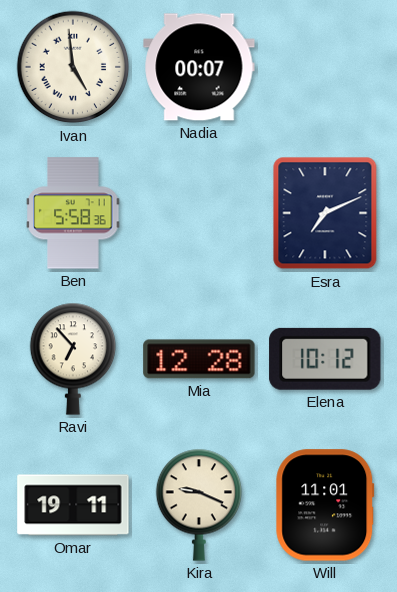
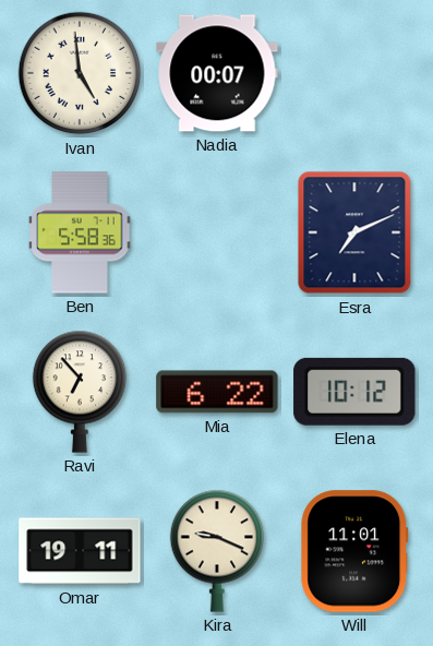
Mia: 12:28 -> 6:22
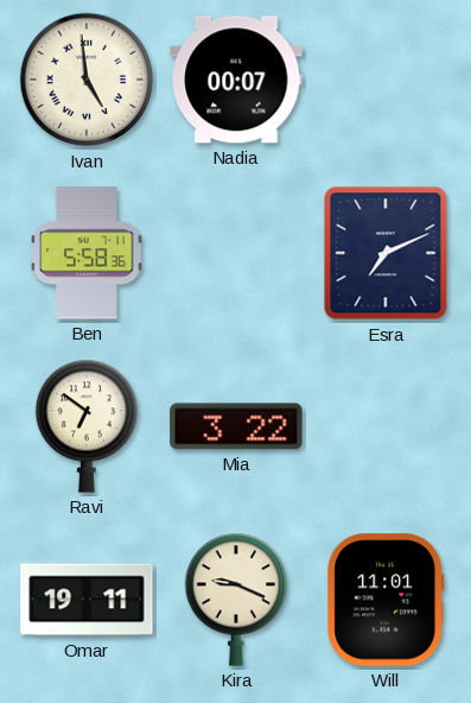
Ravi: 6:53 -> 6:51
Mia: 6:22 -> 3:22
Elena: 10:12 -> none
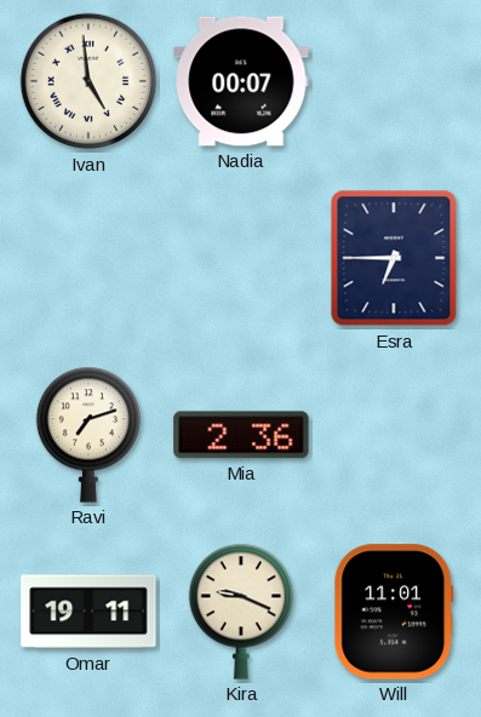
Ben: 5:58 -> none
Esra: 7:11 -> 6:45
Ravi: 6:51 -> 7:12
Mia: 3:22 -> 2:36
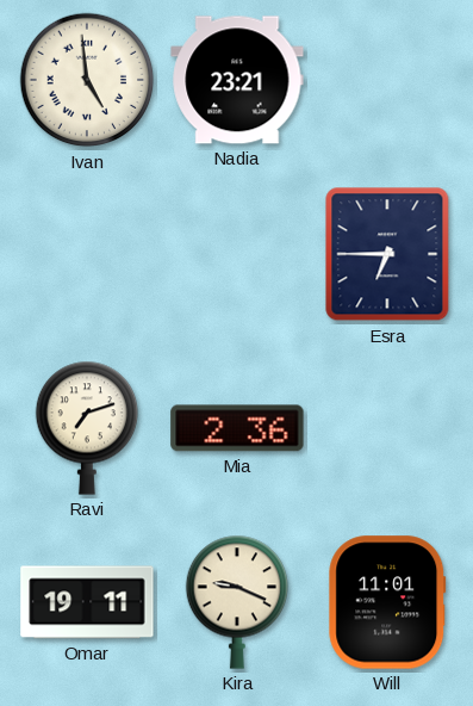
Nadia: 00:07 -> 23:21
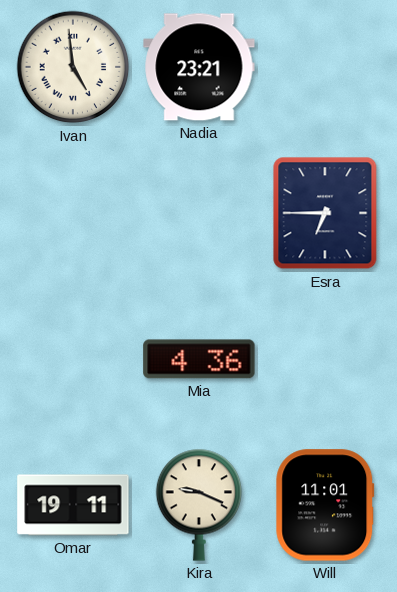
Ravi: 7:12 -> none
Mia: 2:36 -> 4:36
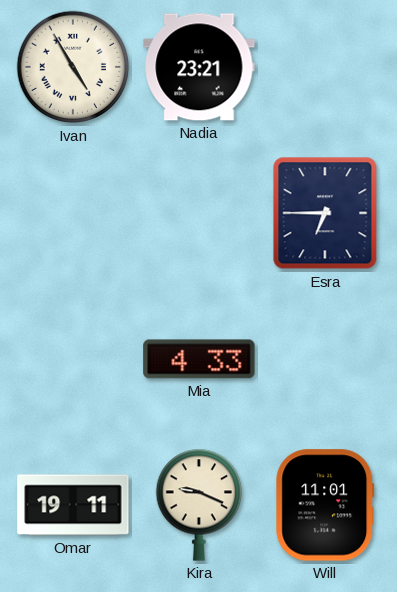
Ivan: 4:59 -> 4:55
Mia: 4:36 -> 4:33
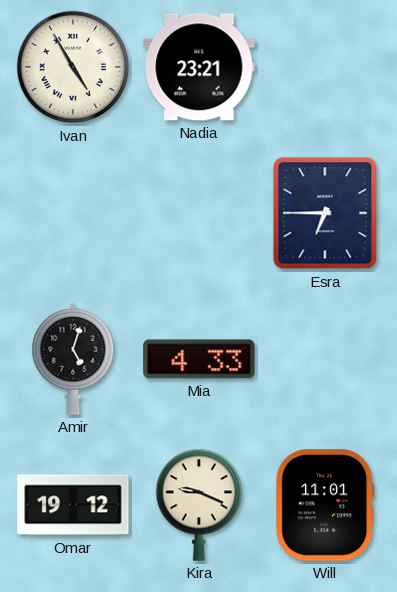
Amir: none -> 5:03
Omar: 19:11 -> 19:12
